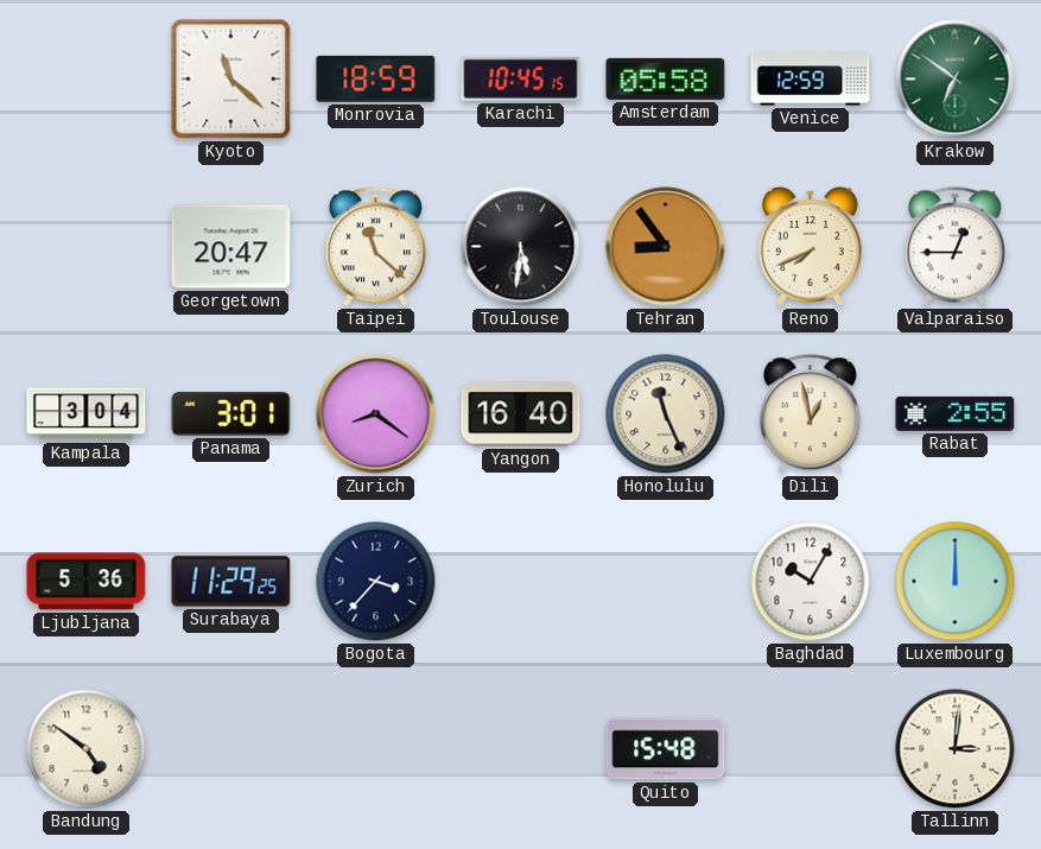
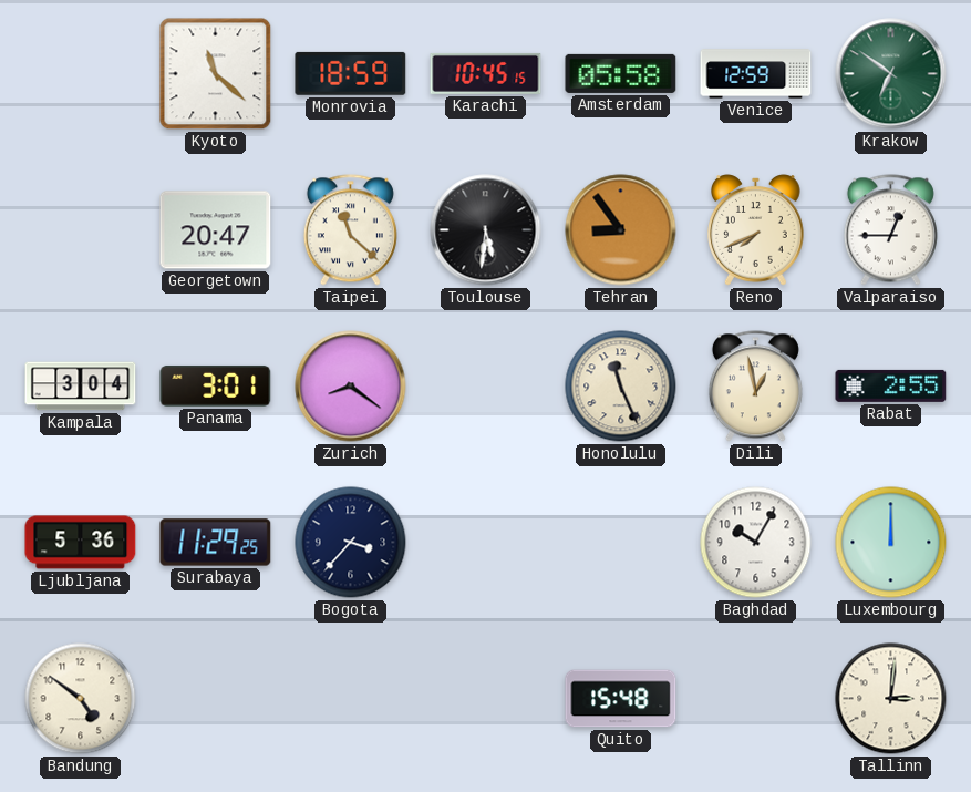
Yangon: 16:40 -> none
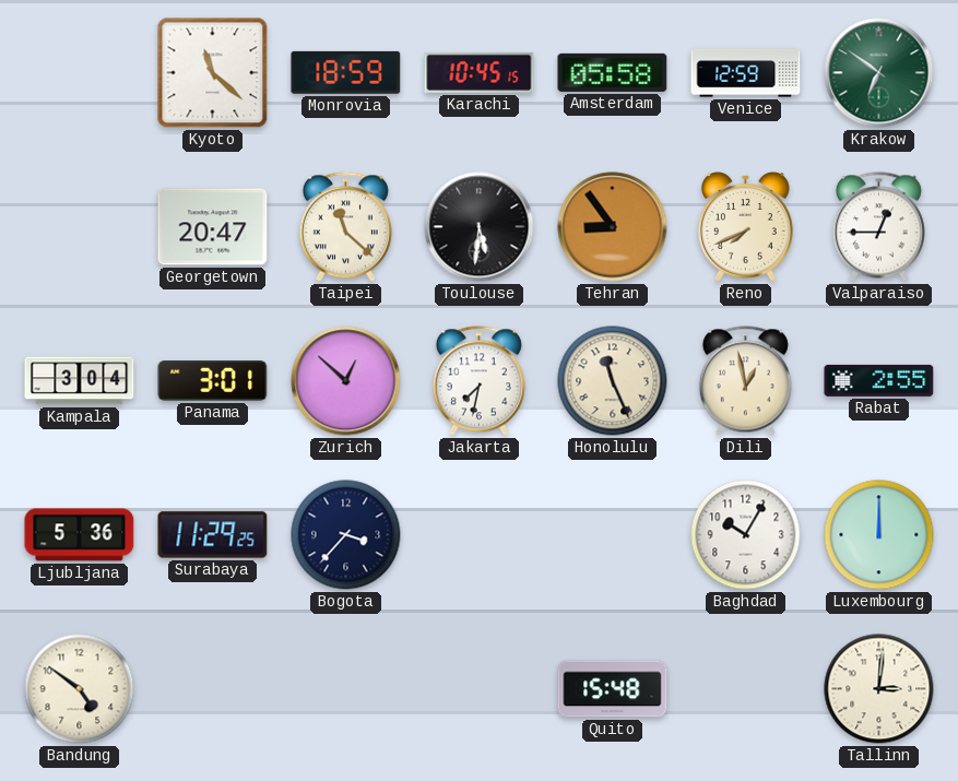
Zurich: 8:21 -> 12:52
Jakarta: none -> 7:32
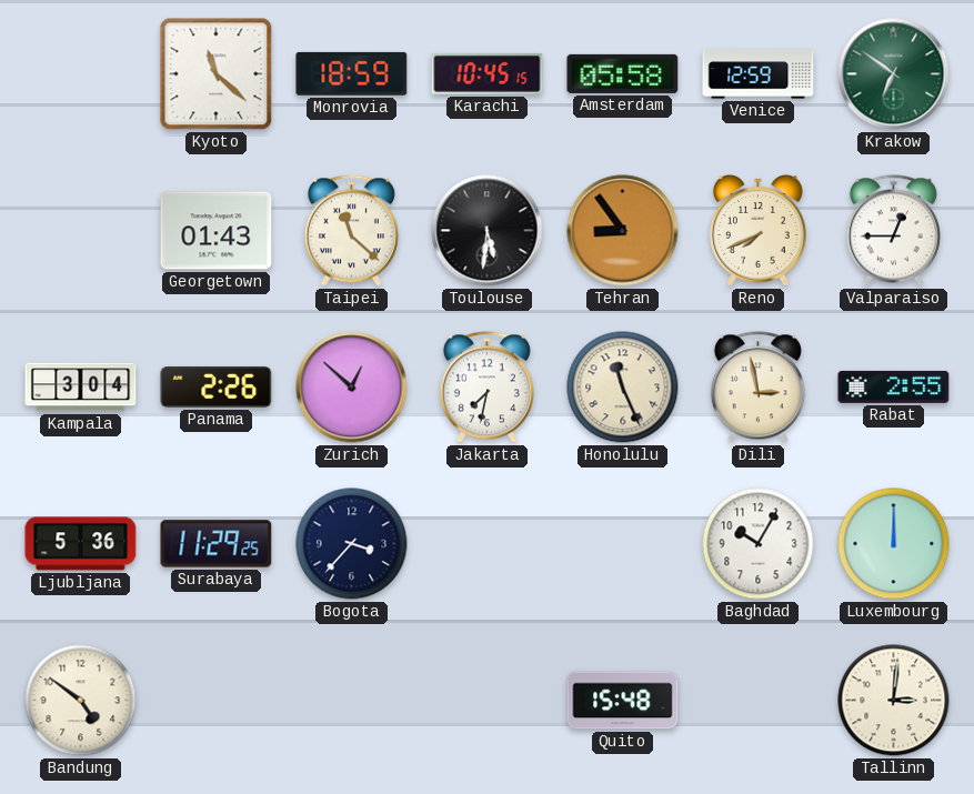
Georgetown: 20:47 -> 01:43
Panama: 3:01 -> 2:26
Dili: 12:58 -> 2:58
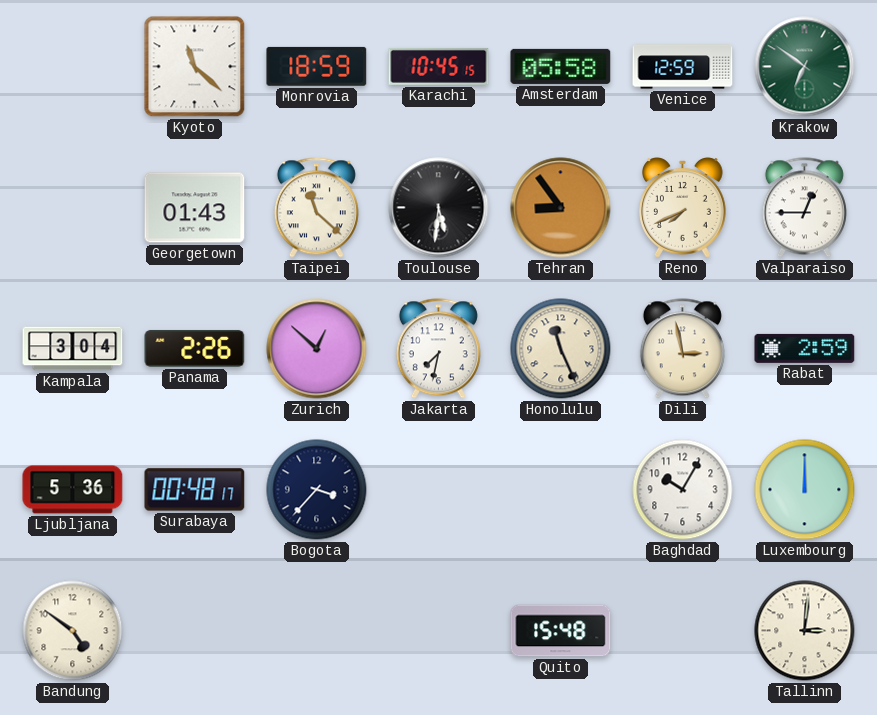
Rabat: 2:55 -> 2:59
Surabaya: 11:29 -> 00:48
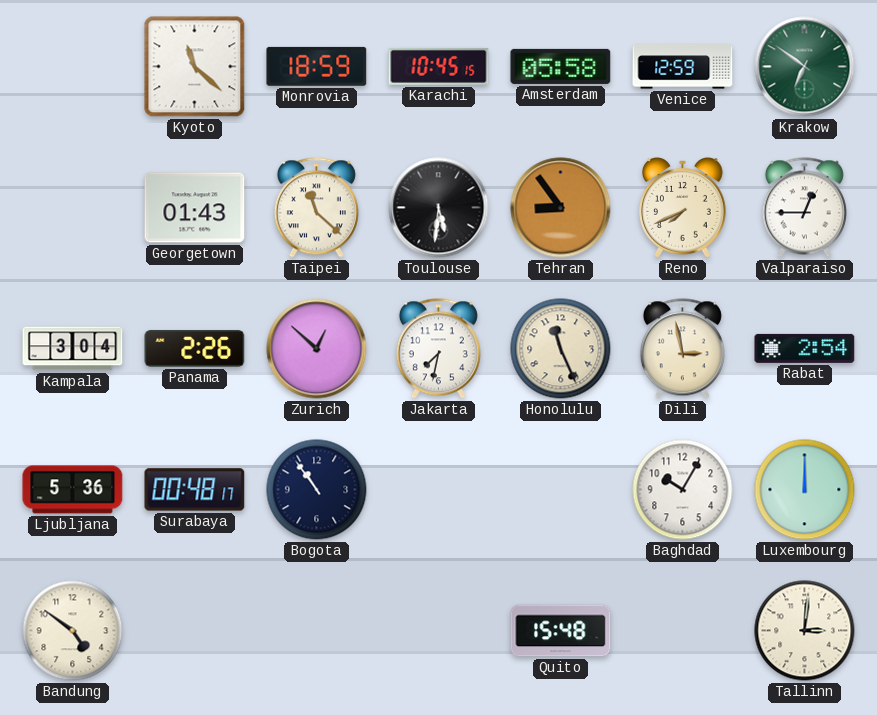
Rabat: 2:59 -> 2:54
Bogota: 3:37 -> 10:54
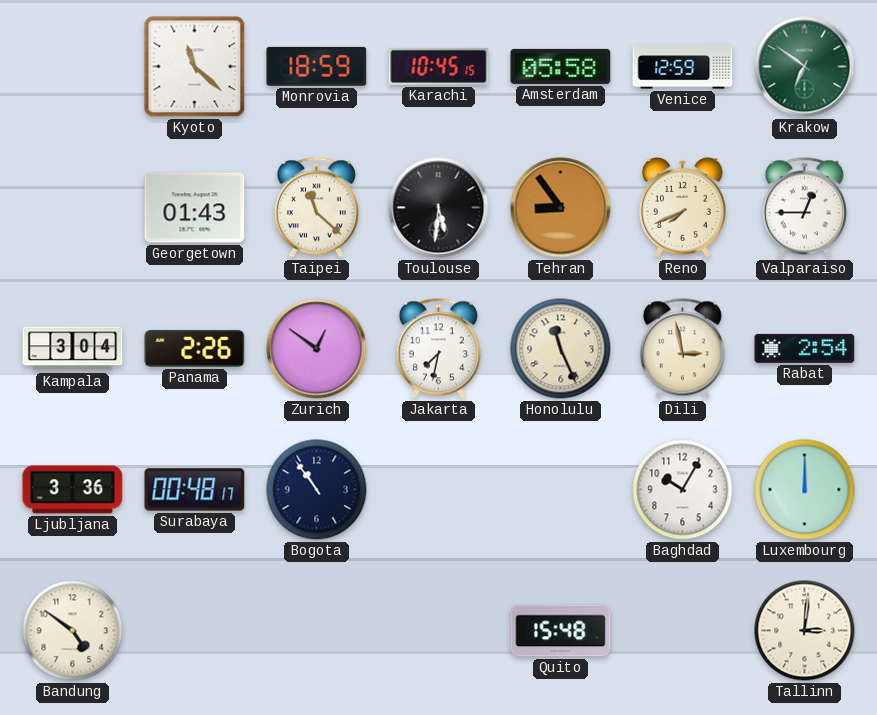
Zurich: 12:52 -> 12:51
Ljubljana: 5:36 -> 3:36
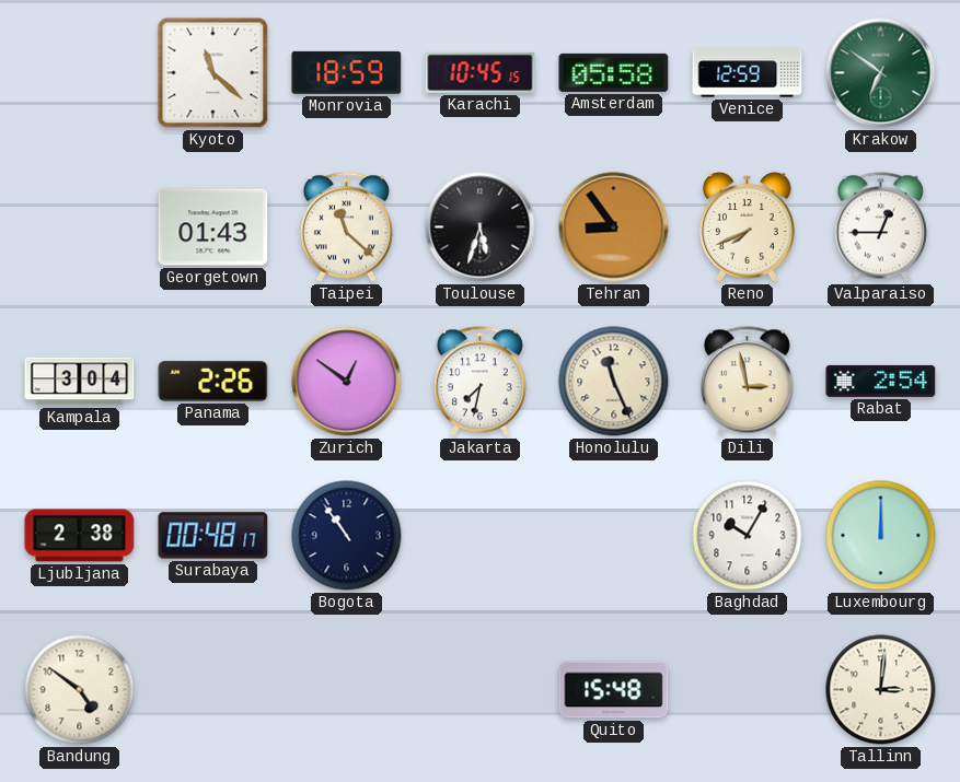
Toulouse: 5:31 -> 5:33
Ljubljana: 3:36 -> 2:38
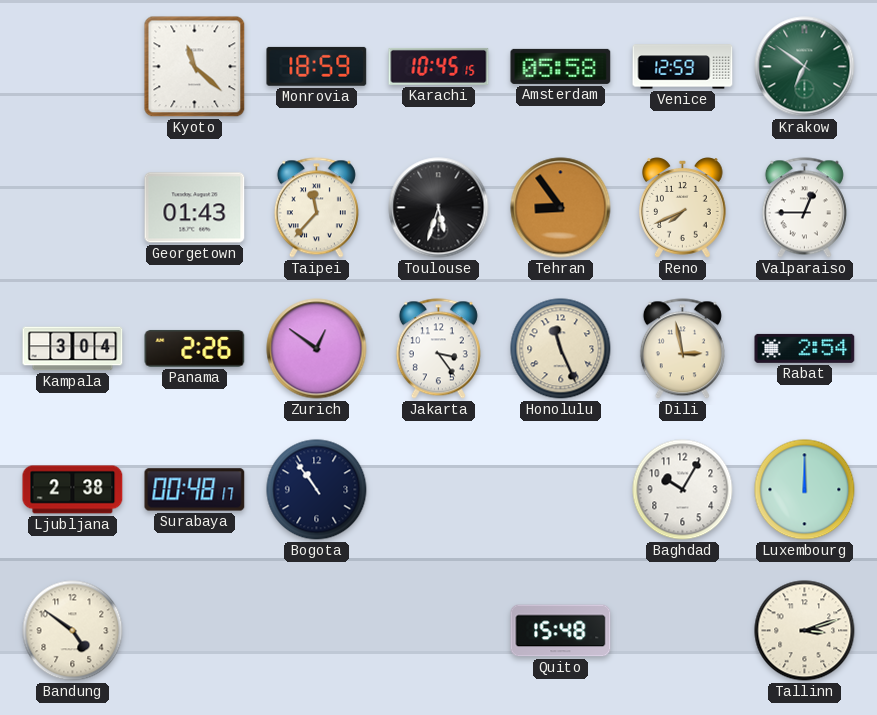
Taipei: 11:22 -> 11:37
Jakarta: 7:32 -> 3:24
Tallinn: 3:01 -> 3:12
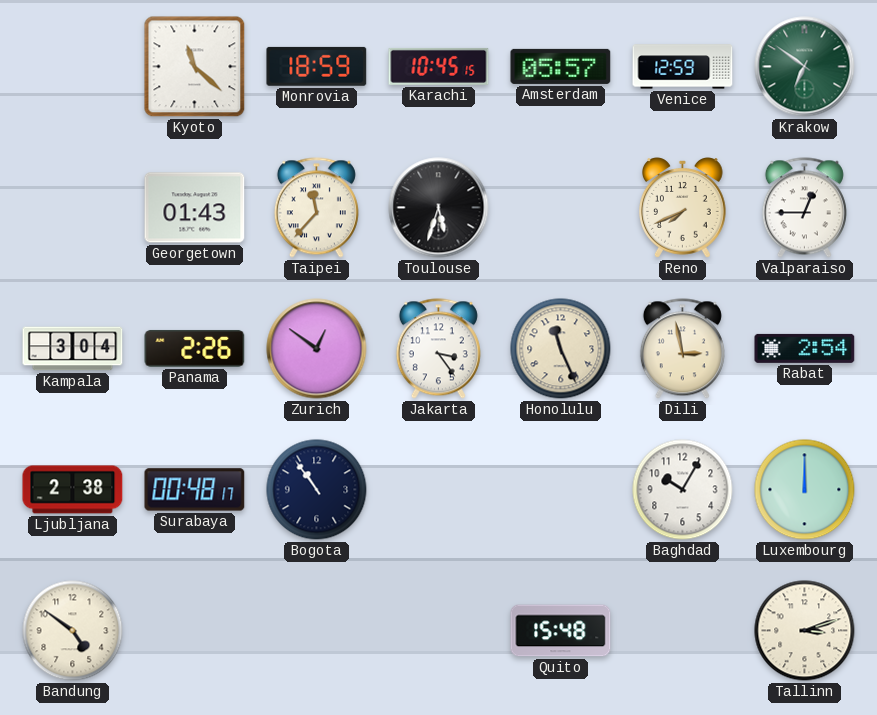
Amsterdam: 05:58 -> 05:57
Tehran: 8:54 -> none
